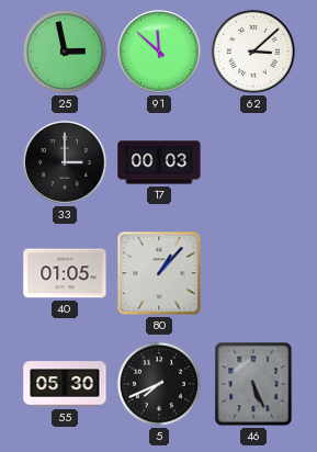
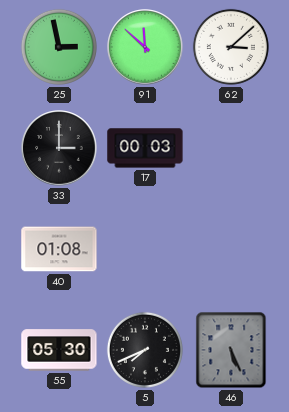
40: 01:05 -> 01:08
80: 1:07 -> none
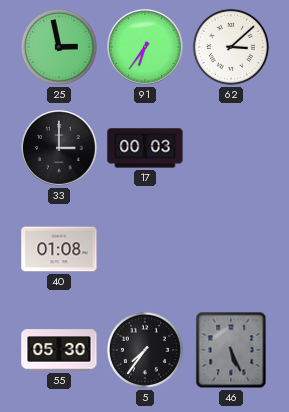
91: 11:52 -> 6:36
5: 7:41 -> 7:36
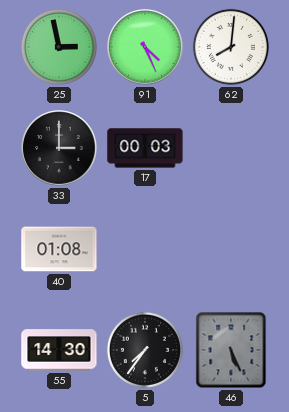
91: 6:36 -> 4:26
62: 3:08 -> 8:01
55: 05:30 -> 14:30
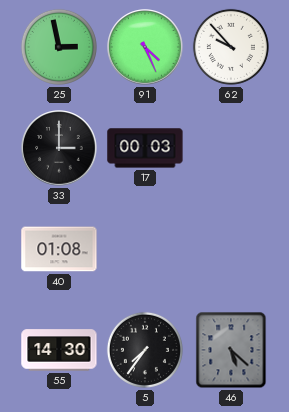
62: 8:01 -> 9:53
46: 5:26 -> 5:22
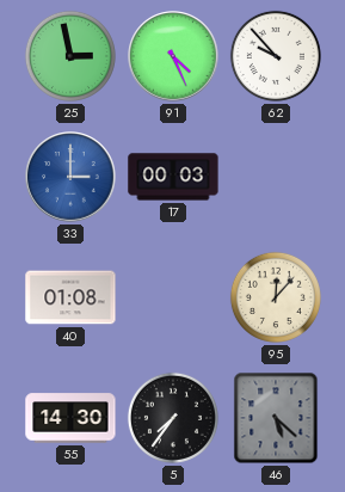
33 dial: black -> blue
95: none -> 12:07
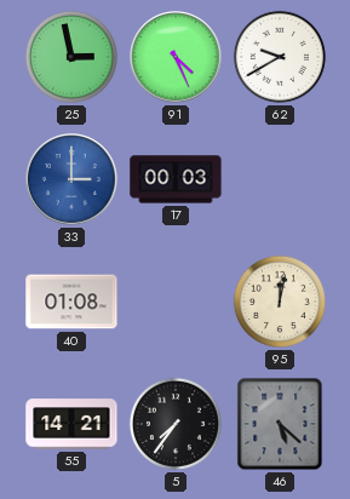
62: 9:53 -> 9:40
95: 12:07 -> 12:02
55: 14:30 -> 14:21
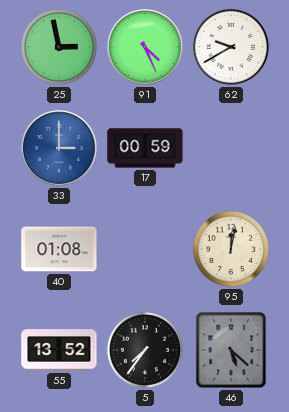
17: 00:03 -> 00:59
55: 14:21 -> 13:52
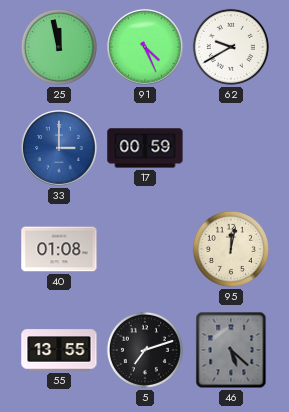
25: 2:58 -> 11:58
55: 13:52 -> 13:55
5: 7:36 -> 7:12
